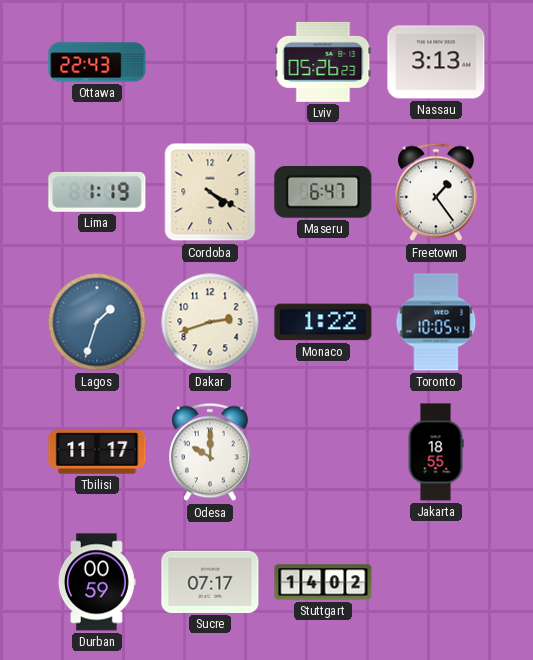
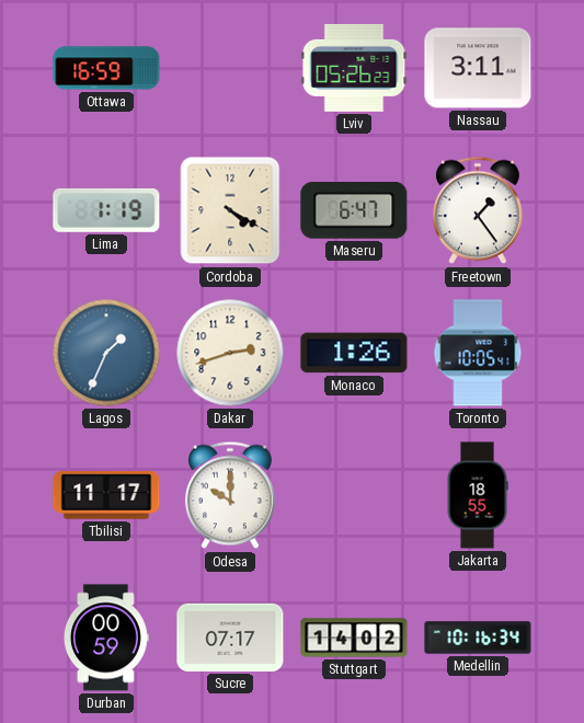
Ottawa: 22:43 -> 16:59
Nassau: 3:13 -> 3:11
Lagos: 1:33 -> 1:34
Monaco: 1:22 -> 1:26
Medellin: none -> 10:16
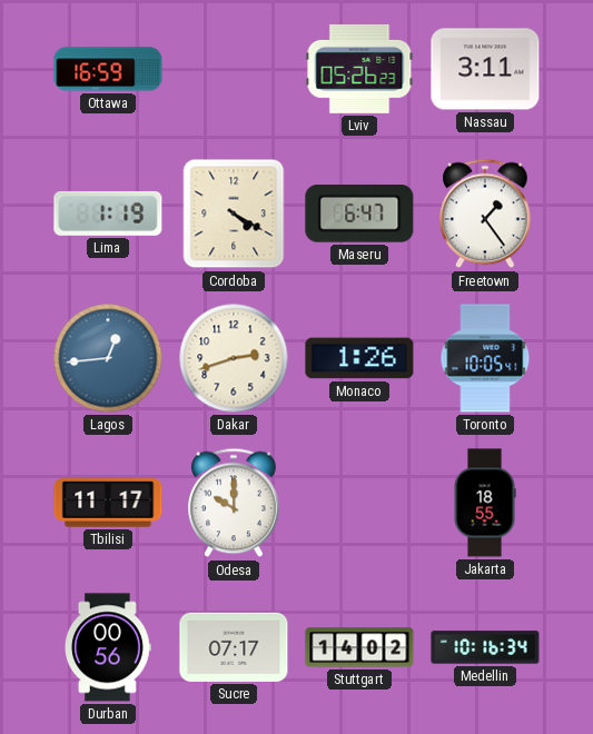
Lagos: 1:34 -> 12:44
Durban: 00:59 -> 00:56
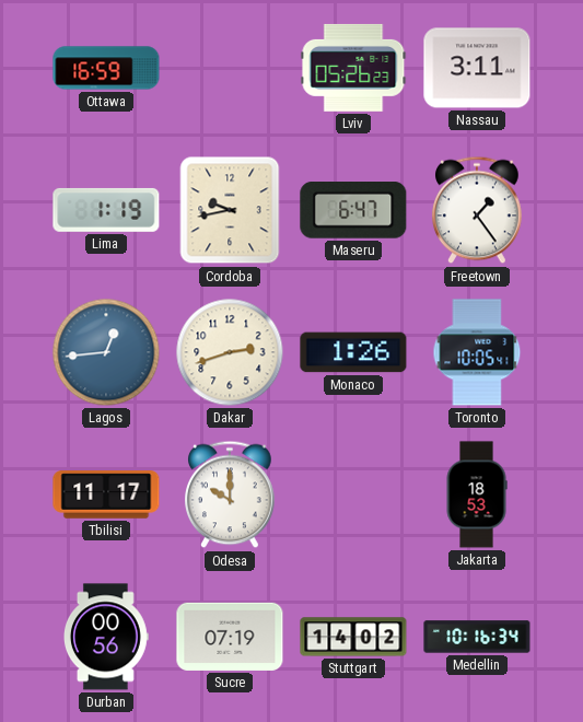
Cordoba: 4:20 -> 9:43
Jakarta: 18:55 -> 18:53
Sucre: 07:17 -> 07:19
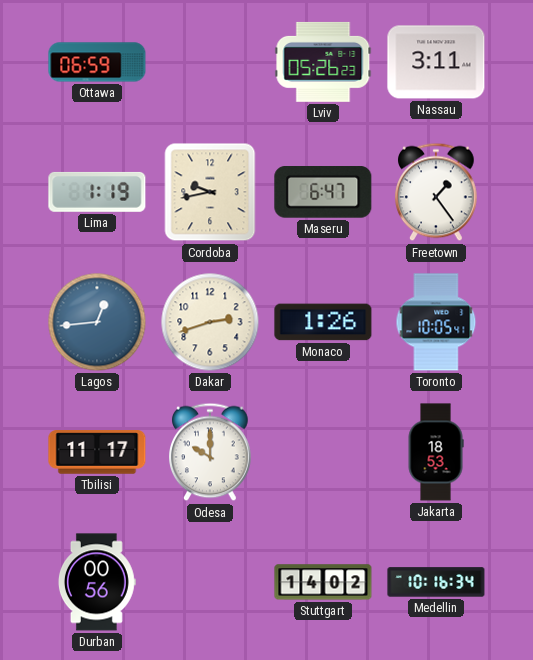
Ottawa: 16:59 -> 06:59
Sucre: 07:19 -> none
